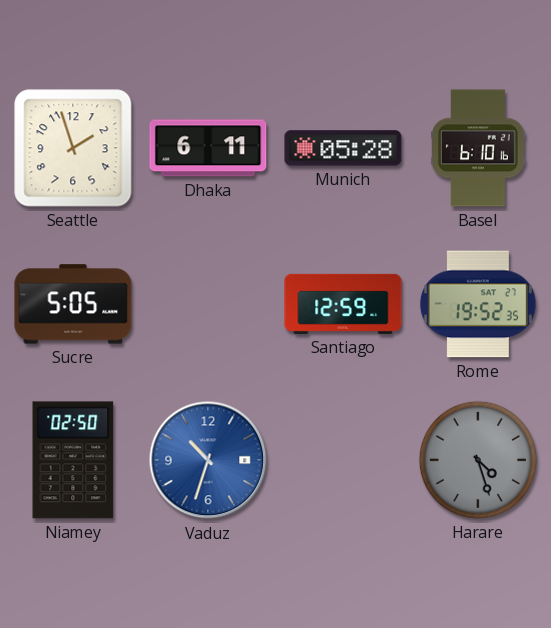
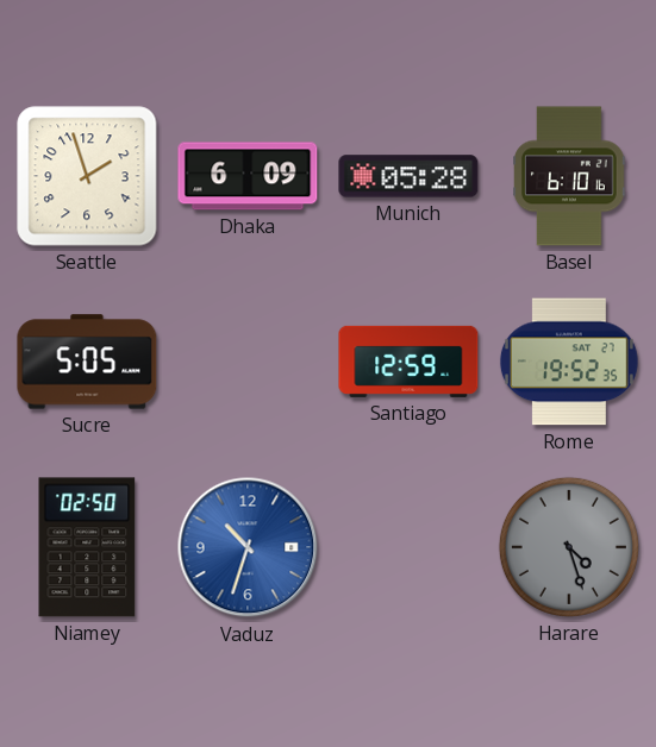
Dhaka: 6:11 -> 6:09
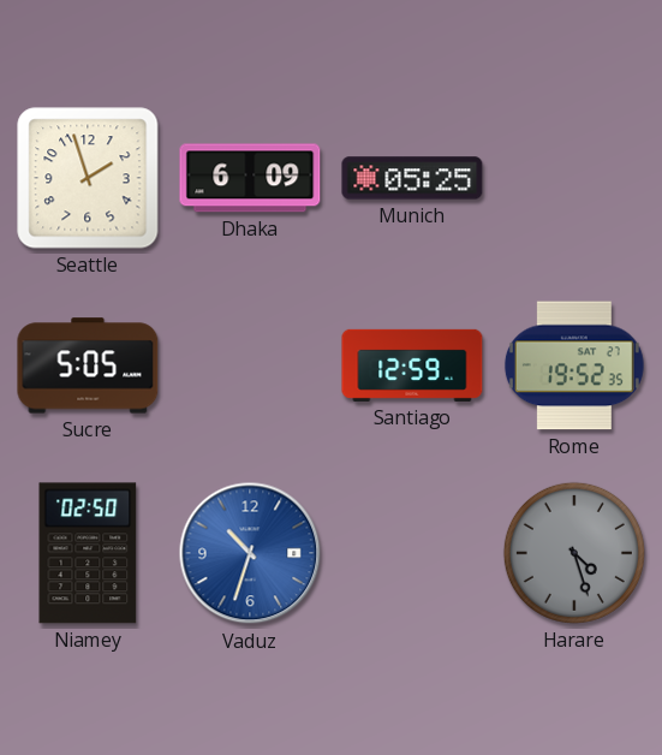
Munich: 05:28 -> 05:25
Basel: 6:10 -> none
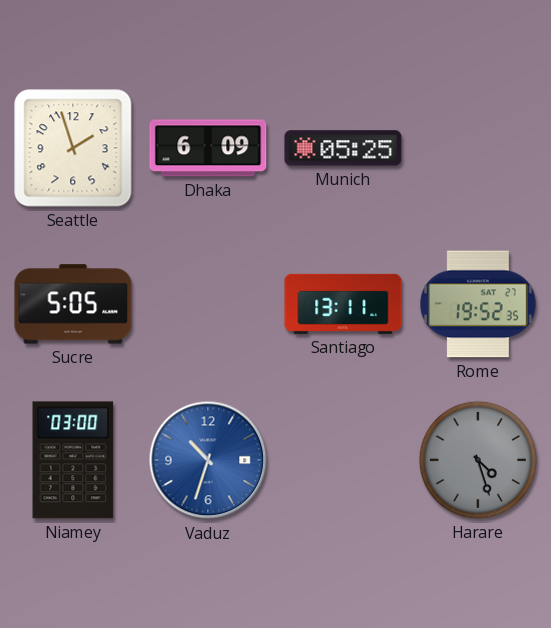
Santiago: 12:59 -> 13:11
Niamey: 02:50 -> 03:00
